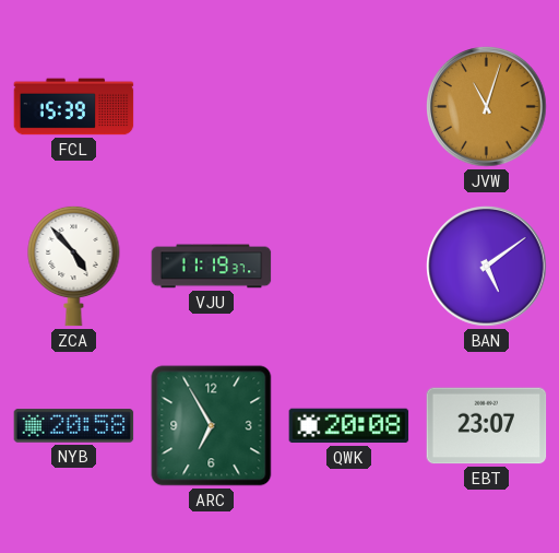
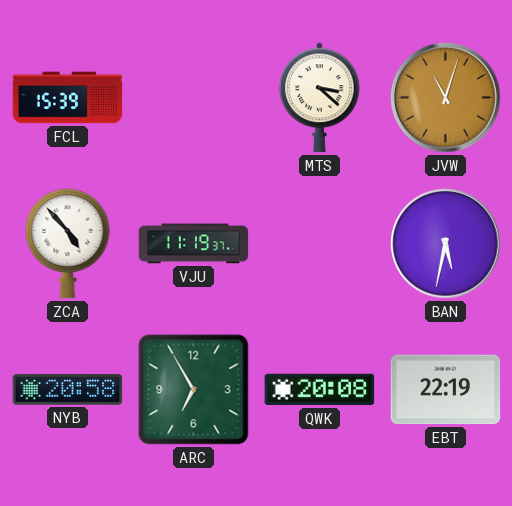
MTS: none -> 3:22
BAN: 5:09 -> 5:32
EBT: 23:07 -> 22:19
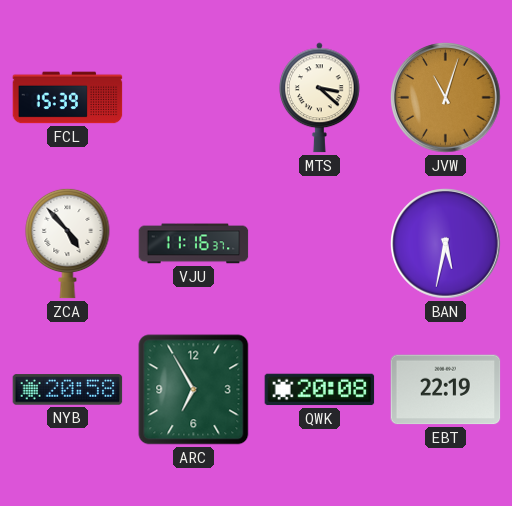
VJU: 11:19 -> 11:16
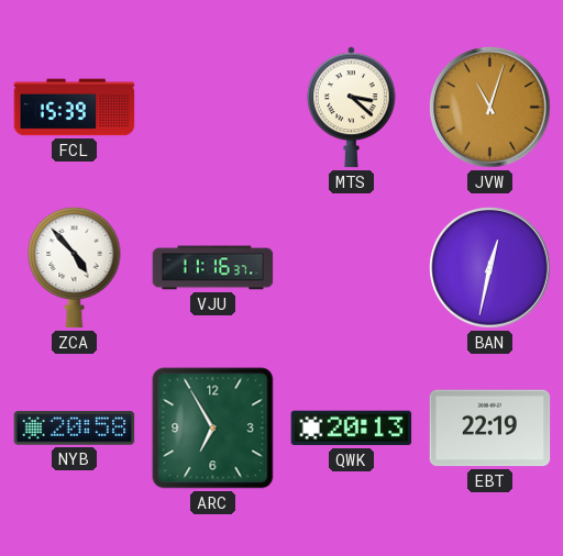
BAN: 5:32 -> 12:32
QWK: 20:08 -> 20:13
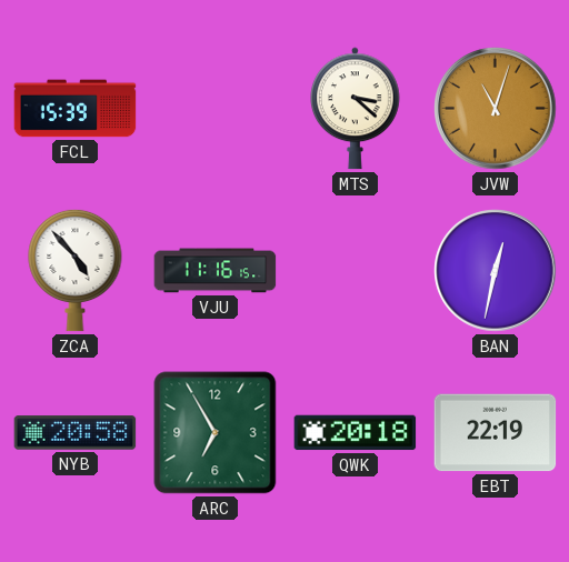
VJU: 11:16:37 -> 11:16:15
QWK: 20:13 -> 20:18
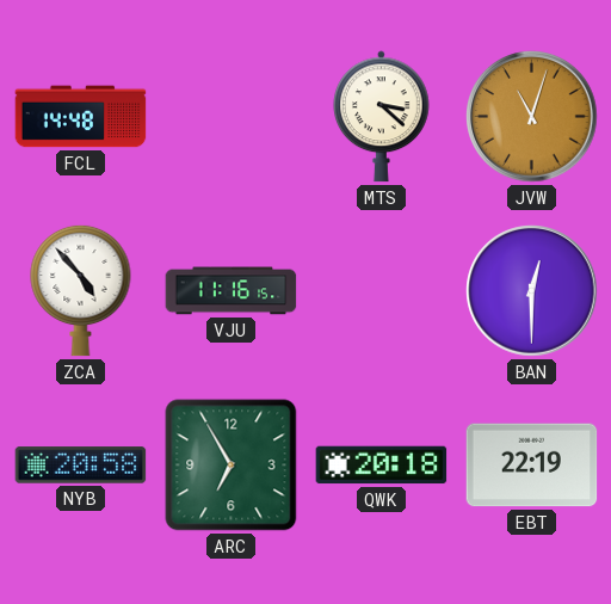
FCL: 15:39 -> 14:48
BAN: 12:32 -> 12:30
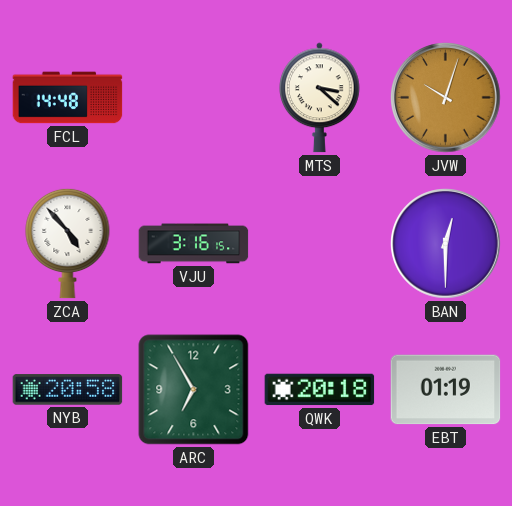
JVW: 11:03 -> 10:03
VJU: 11:16 -> 3:16
EBT: 22:19 -> 01:19
